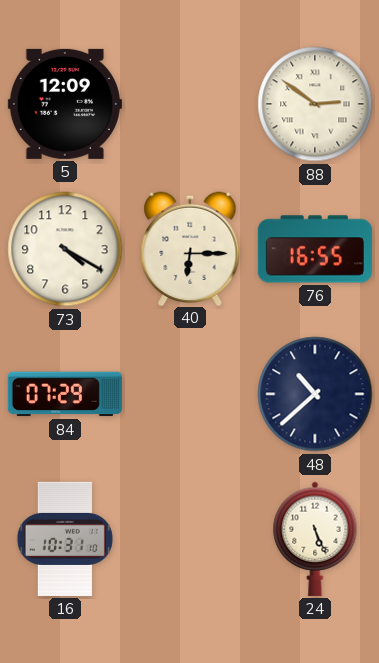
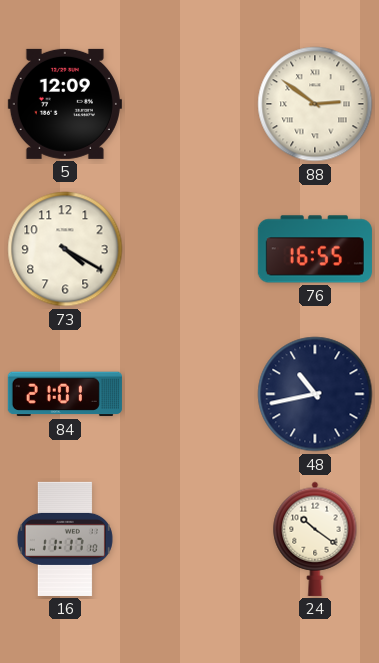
40: 6:15 -> none
84: 07:29 -> 21:01
48: 10:38 -> 10:43
16: 10:31 -> 11:17
24: 5:26 -> 10:21
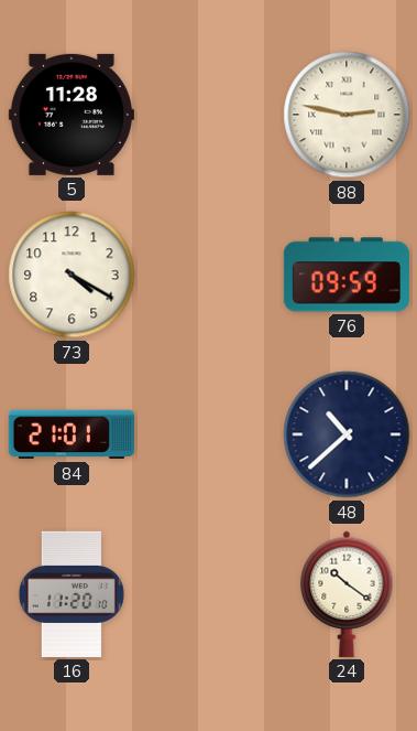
5: 12:09 -> 11:28
88: 2:51 -> 2:47
76: 16:55 -> 09:59
48: 10:43 -> 10:38
16: 11:17 -> 11:20
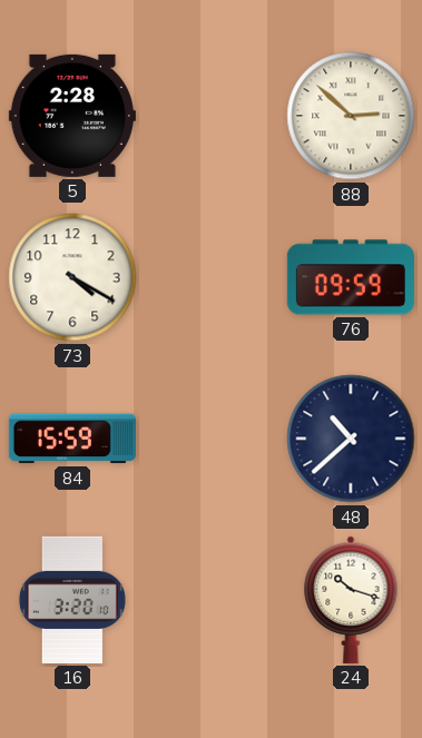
5: 11:28 -> 2:28
88: 2:47 -> 2:52
84: 21:01 -> 15:59
16: 11:20 -> 3:20
24: 10:21 -> 10:18
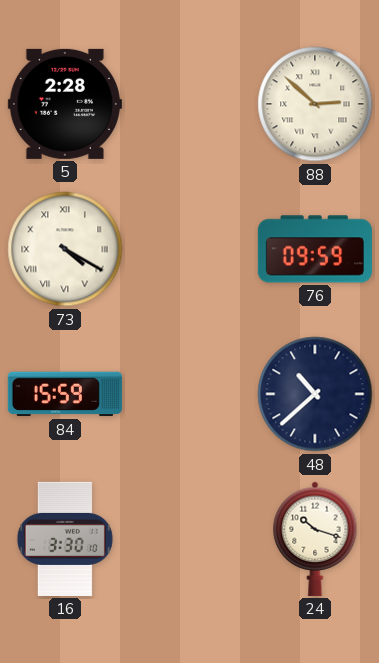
73 numerals: Arabic -> Roman
16: 3:20 -> 3:30
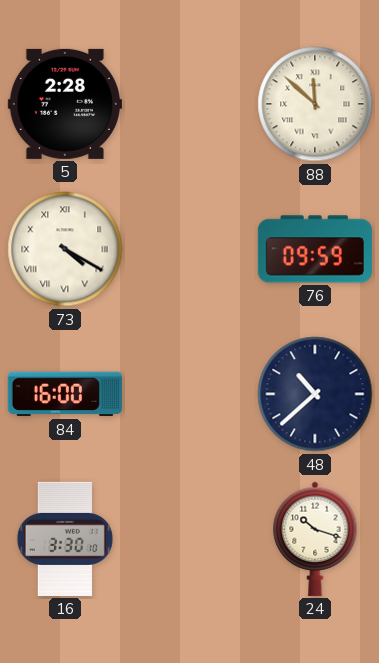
88: 2:52 -> 11:52
84: 15:59 -> 16:00
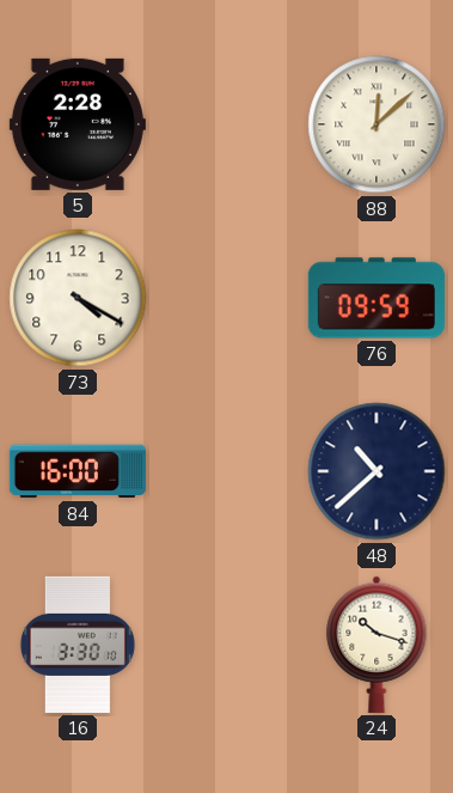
88: 11:52 -> 12:08
73 numerals: Roman -> Arabic
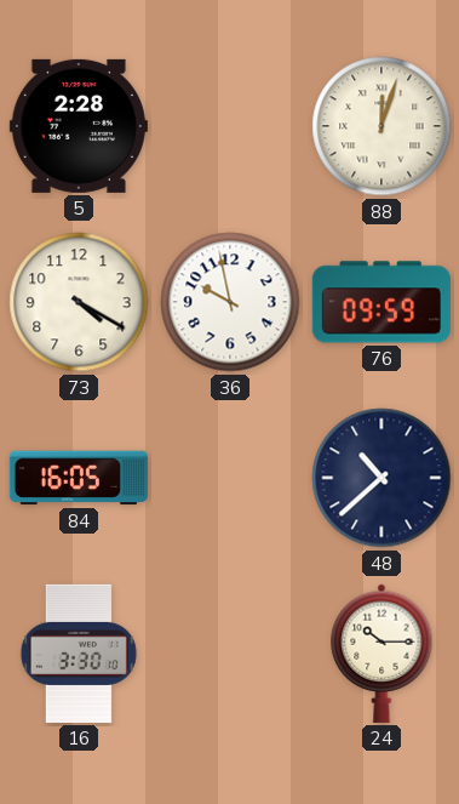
88: 12:08 -> 12:03
36: none -> 9:58
84: 16:00 -> 16:05
24: 10:18 -> 10:15
